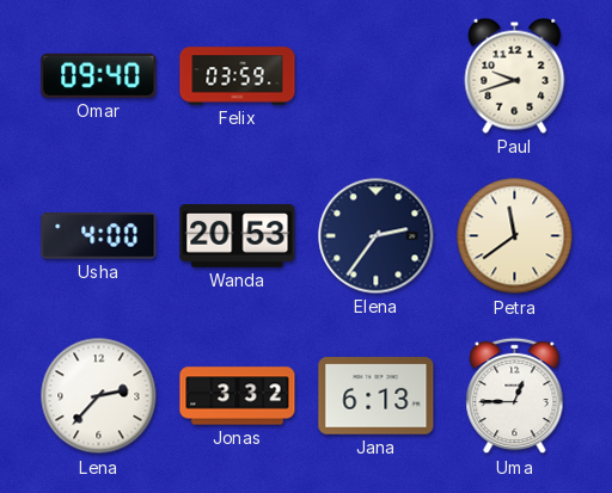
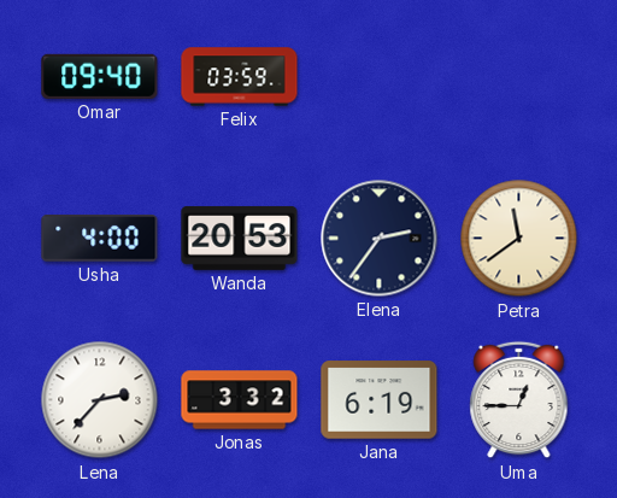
Paul: 9:42 -> none
Jana: 6:13 -> 6:19
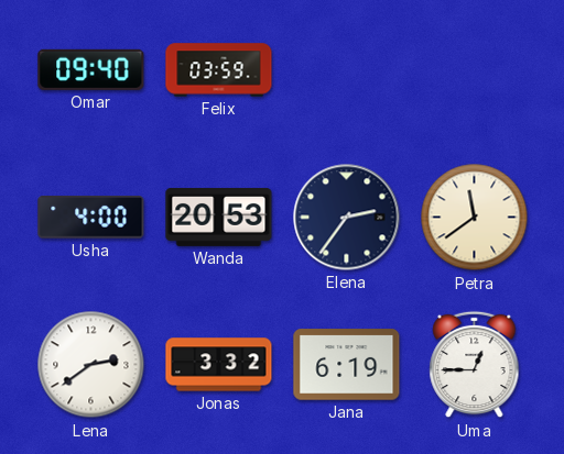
Lena: 2:37 -> 2:39
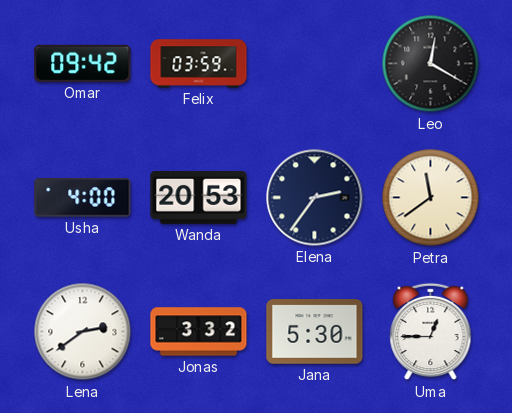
Omar: 09:40 -> 09:42
Leo: none -> 12:20
Jana: 6:19 -> 5:30
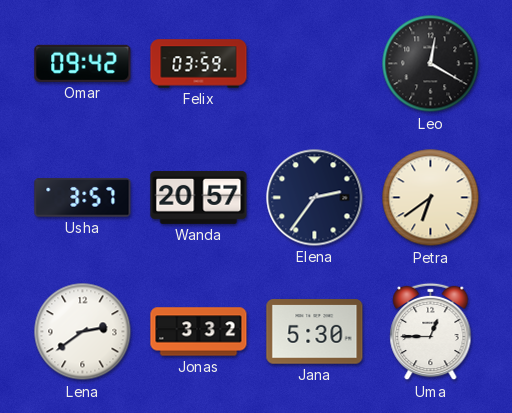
Usha: 4:00 -> 3:57
Wanda: 20:53 -> 20:57
Petra: 11:39 -> 6:39
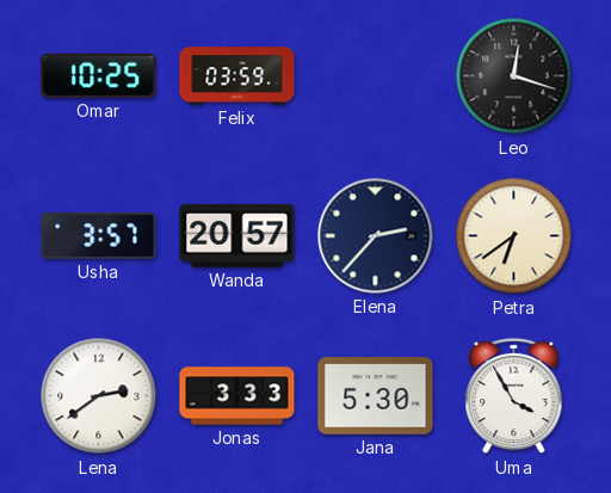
Omar: 09:42 -> 10:25
Leo: 12:20 -> 12:18
Elena: 2:36 -> 2:37
Jonas: 3:32 -> 3:33
Uma: 12:45 -> 3:55
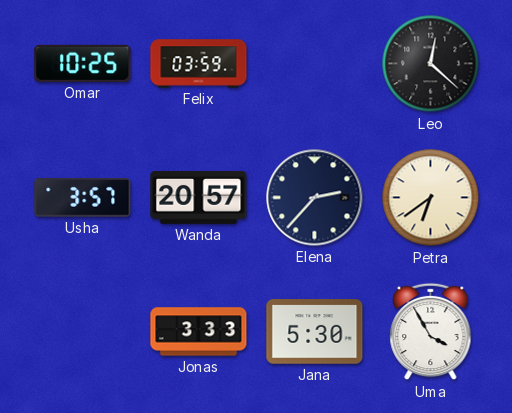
Leo: 12:18 -> 12:22
Lena: 2:39 -> none
